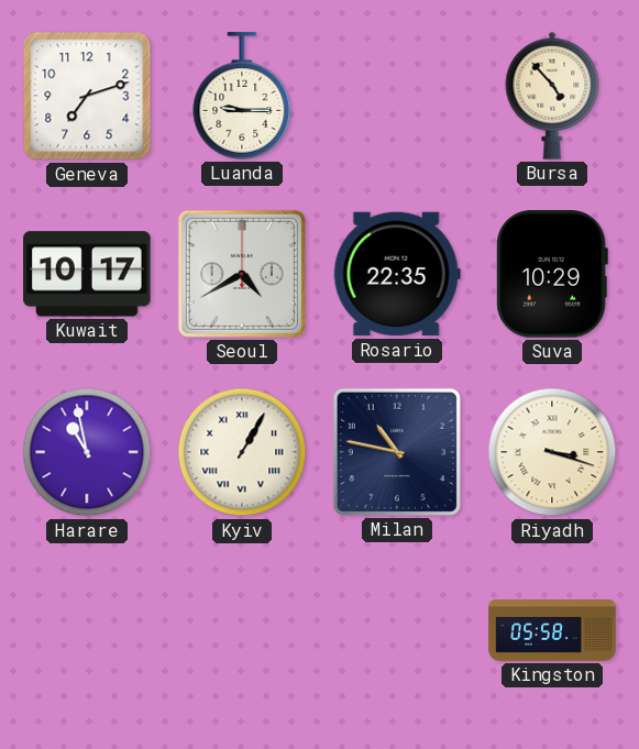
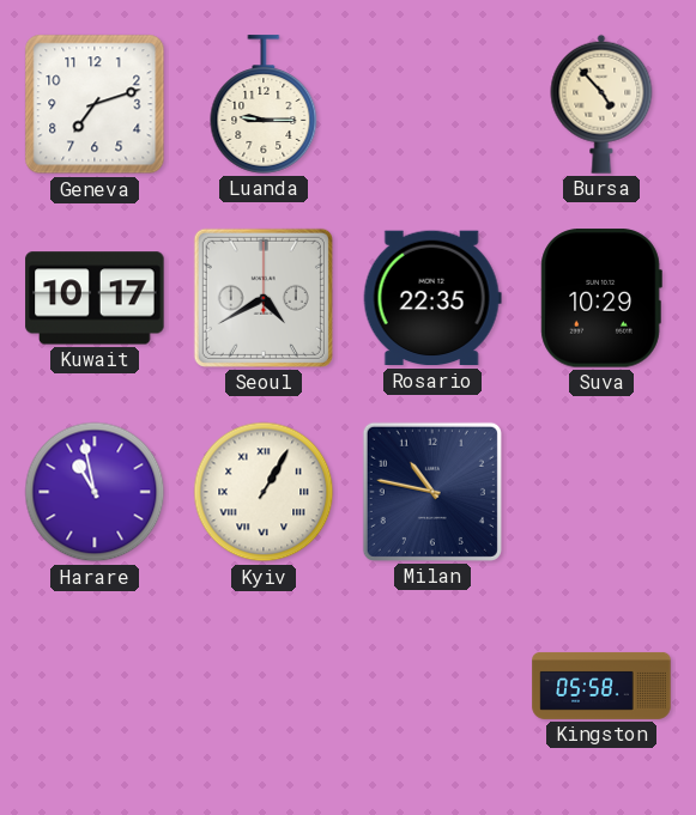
Riyadh: 3:18 -> none
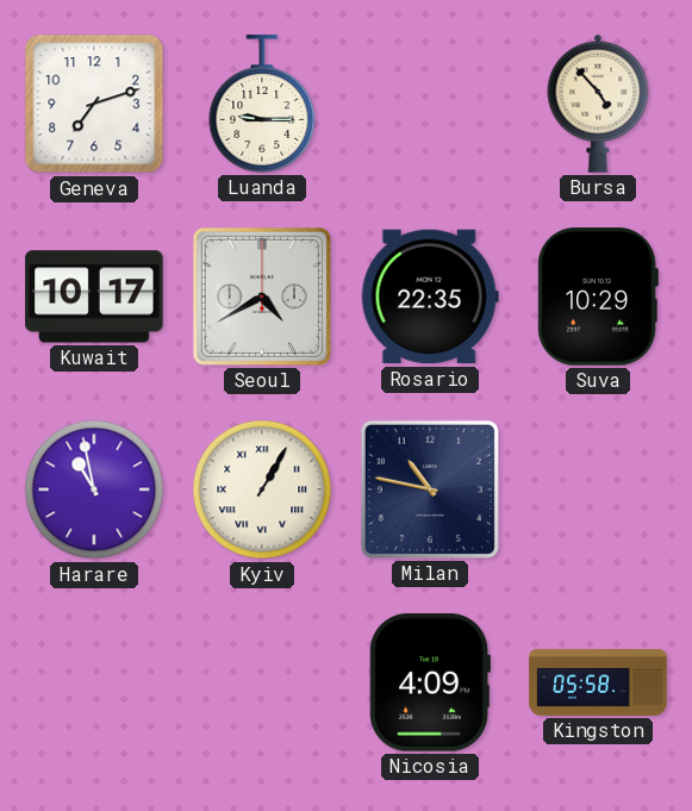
Nicosia: none -> 4:09
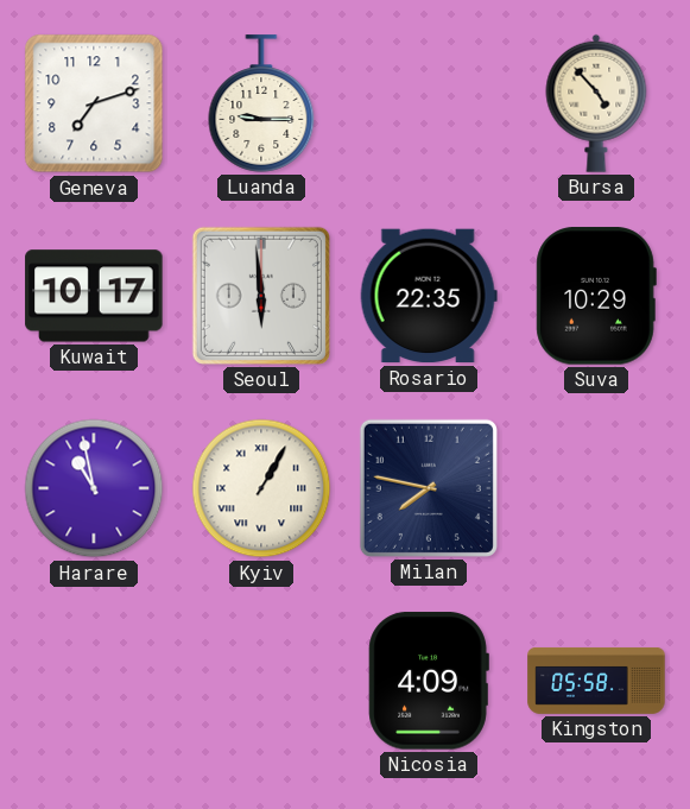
Seoul: 4:40 -> 5:59
Milan: 10:47 -> 7:47
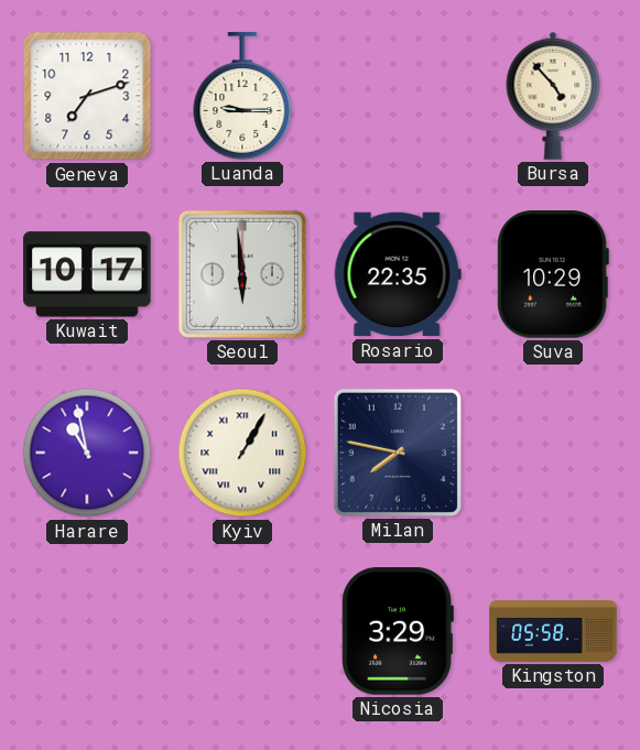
Nicosia: 4:09 -> 3:29
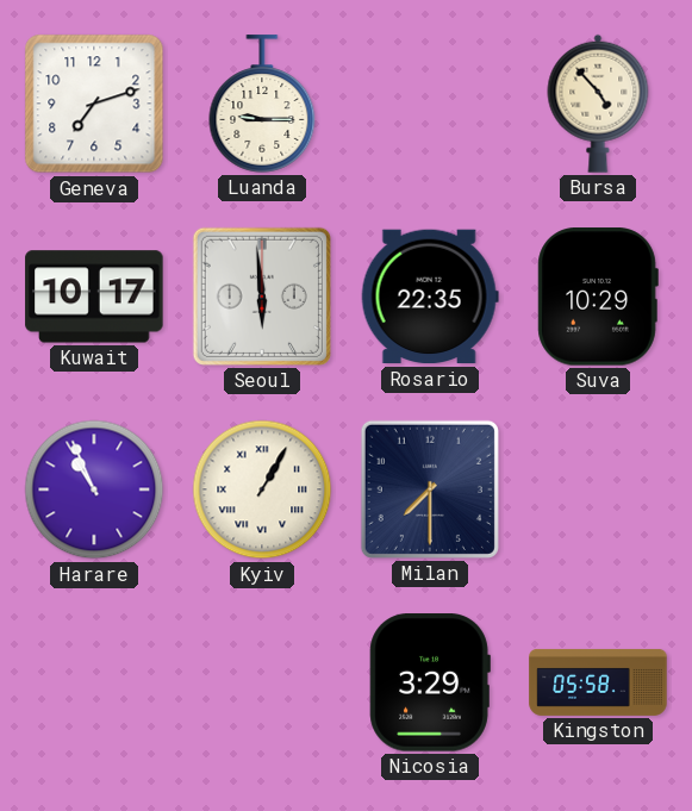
Harare: 10:58 -> 10:56
Milan: 7:47 -> 7:30
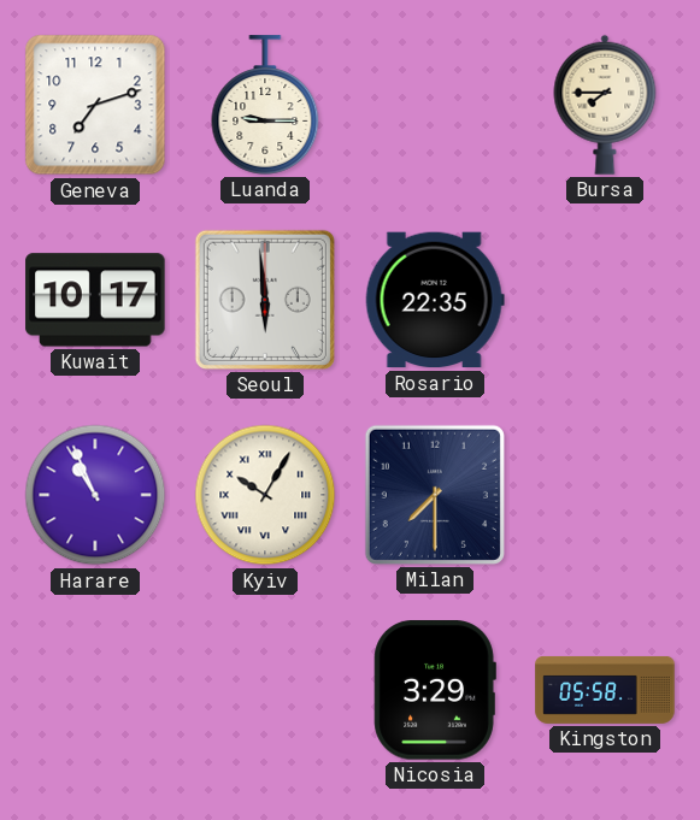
Bursa: 4:53 -> 7:45
Suva: 10:29 -> none
Kyiv: 1:05 -> 10:05
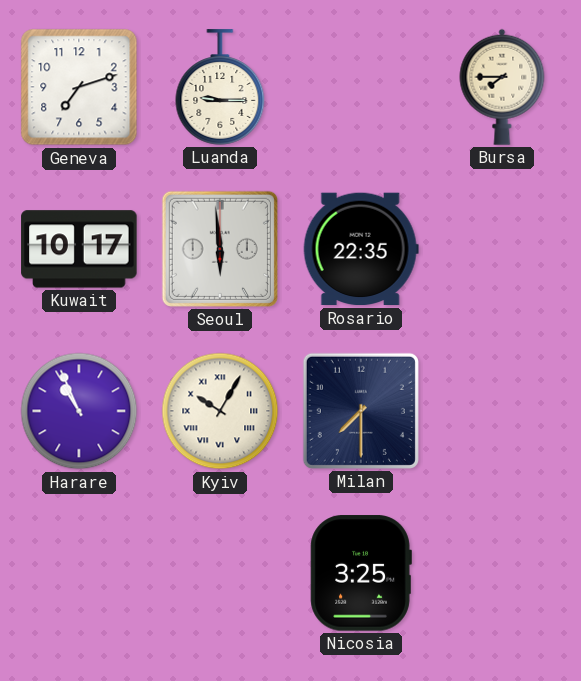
Nicosia: 3:29 -> 3:25
Kingston: 05:58 -> none
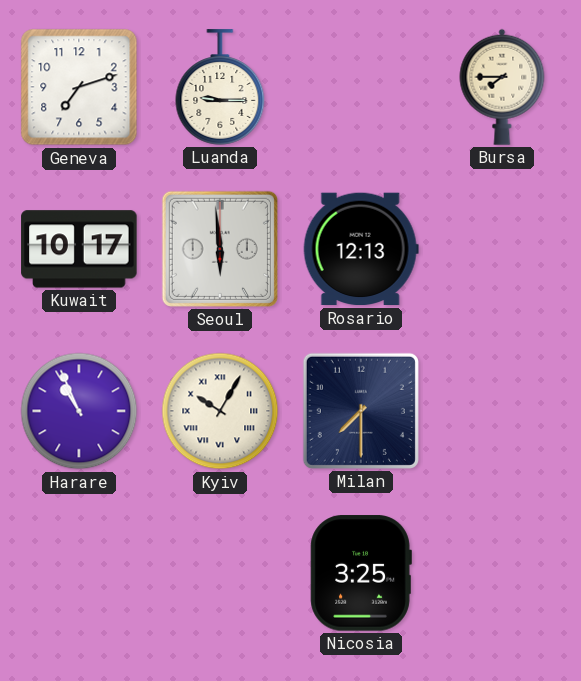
Rosario: 22:35 -> 12:13
